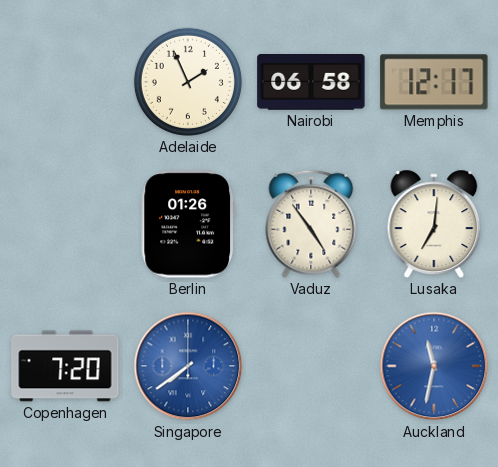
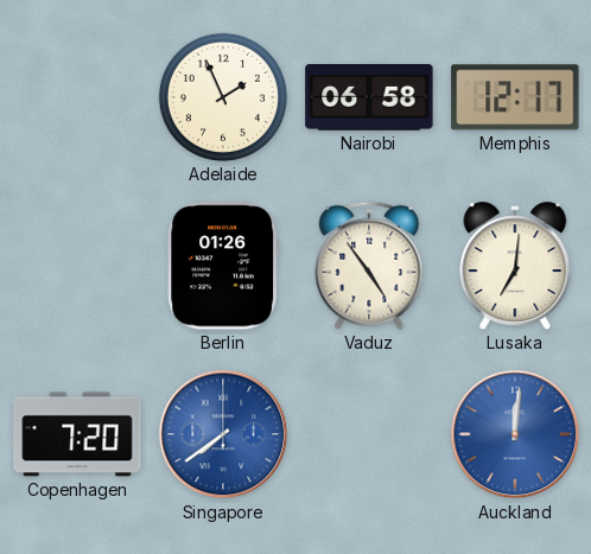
Auckland: 11:32 -> 12:01
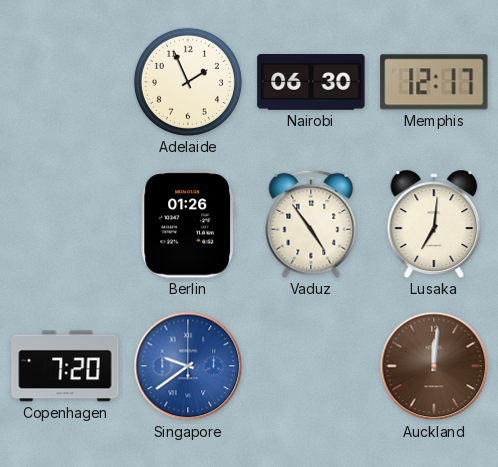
Nairobi: 06:58 -> 06:30
Singapore: 7:39 -> 9:39
Auckland dial: blue -> brown
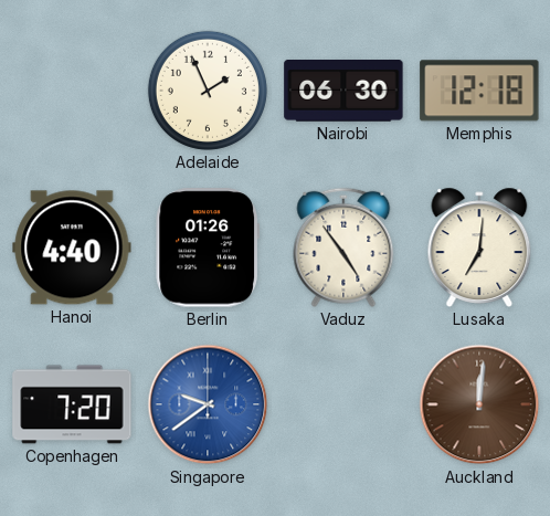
Memphis: 12:17 -> 12:18
Hanoi: none -> 4:40
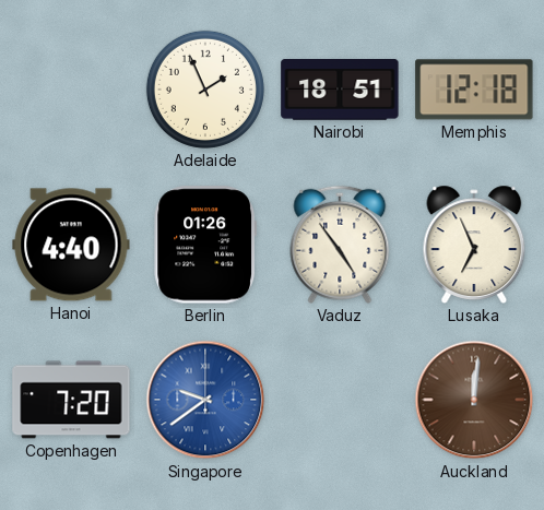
Nairobi: 06:30 -> 18:51
Lusaka: 7:01 -> 6:56
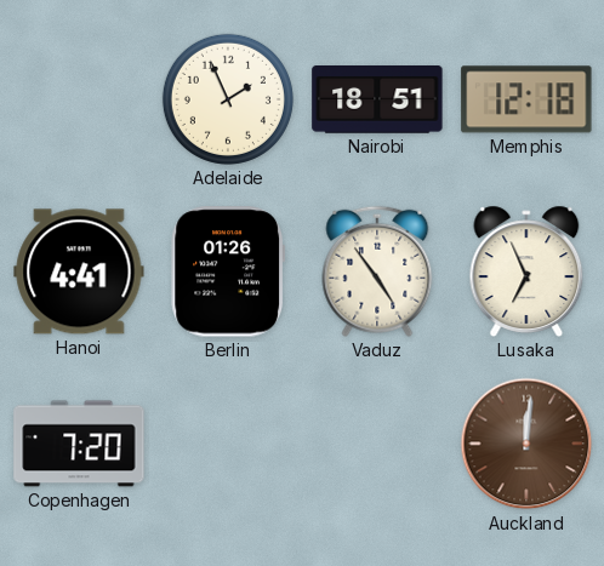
Hanoi: 4:40 -> 4:41
Singapore: 9:39 -> none
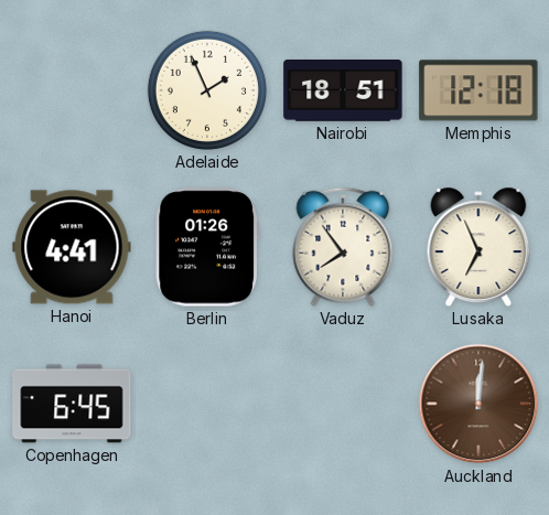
Vaduz: 4:54 -> 7:54
Copenhagen: 7:20 -> 6:45
